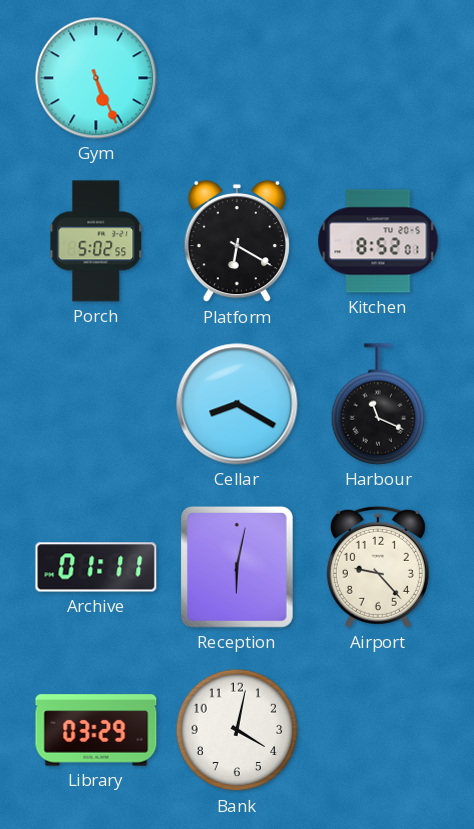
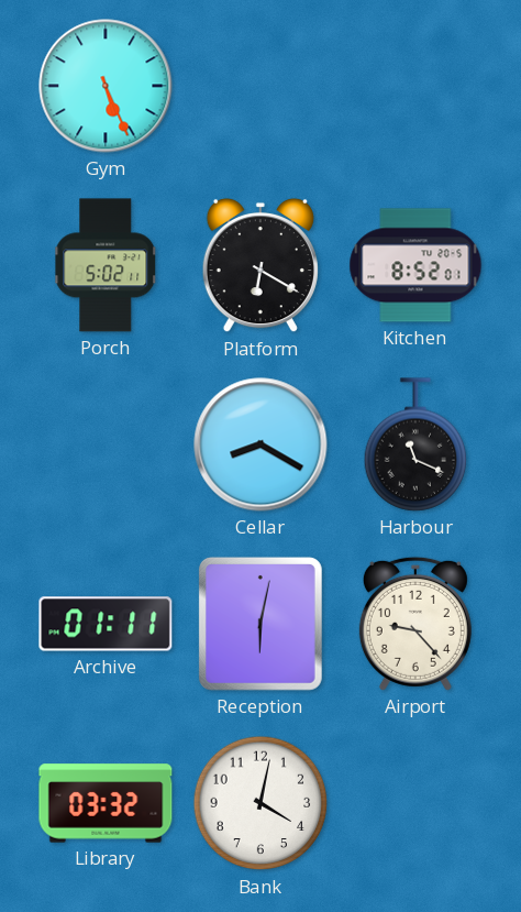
Porch: 5:02:55 -> 5:02:11
Library: 03:29 -> 03:32
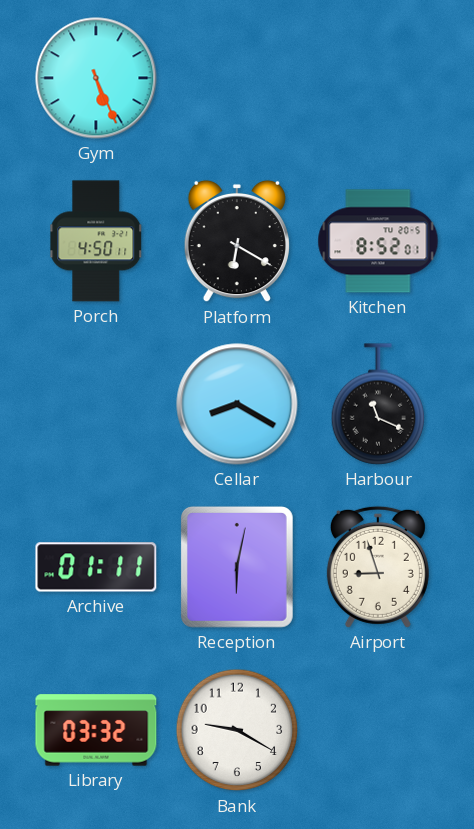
Porch: 5:02 -> 4:50
Airport: 9:23 -> 8:57
Bank: 4:02 -> 9:20
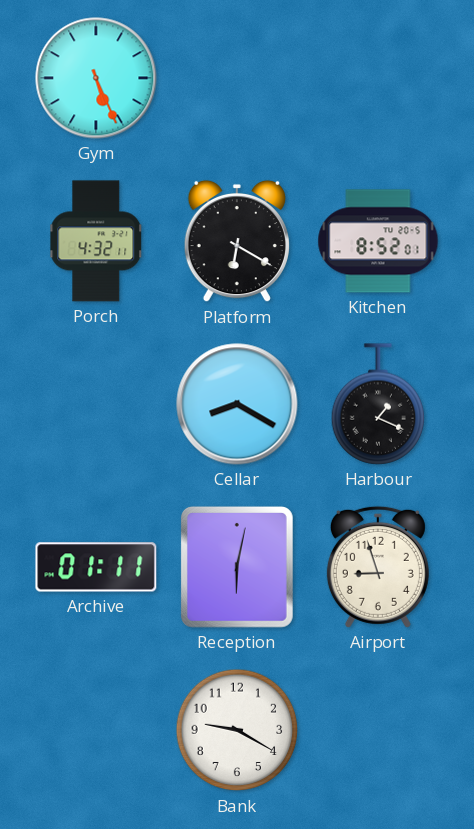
Porch: 4:50 -> 4:32
Harbour: 11:19 -> 1:19
Library: 03:32 -> none
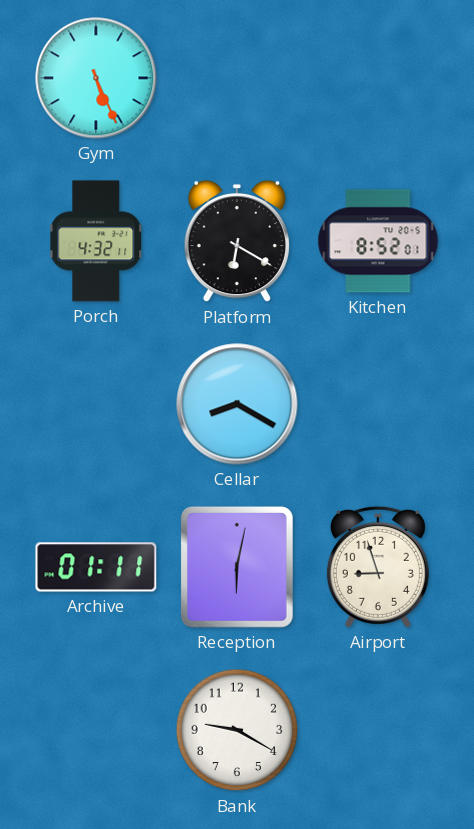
Harbour: 1:19 -> none
